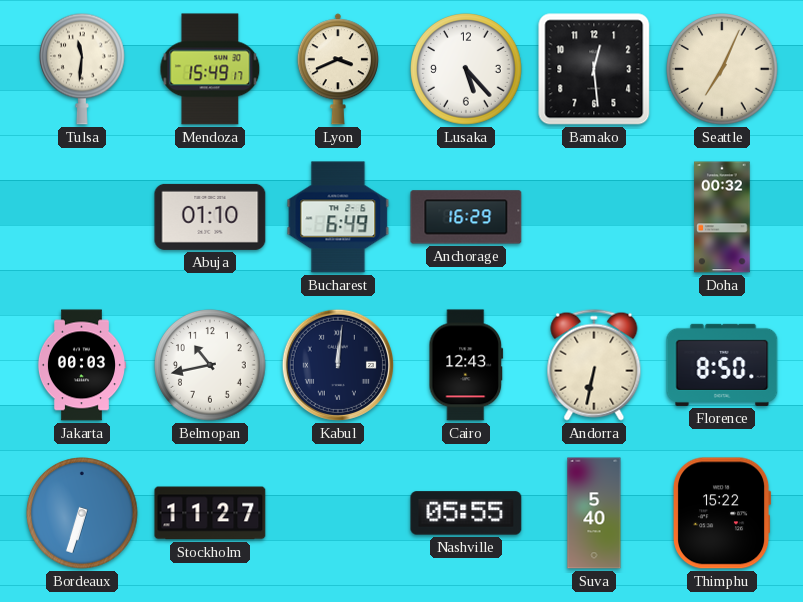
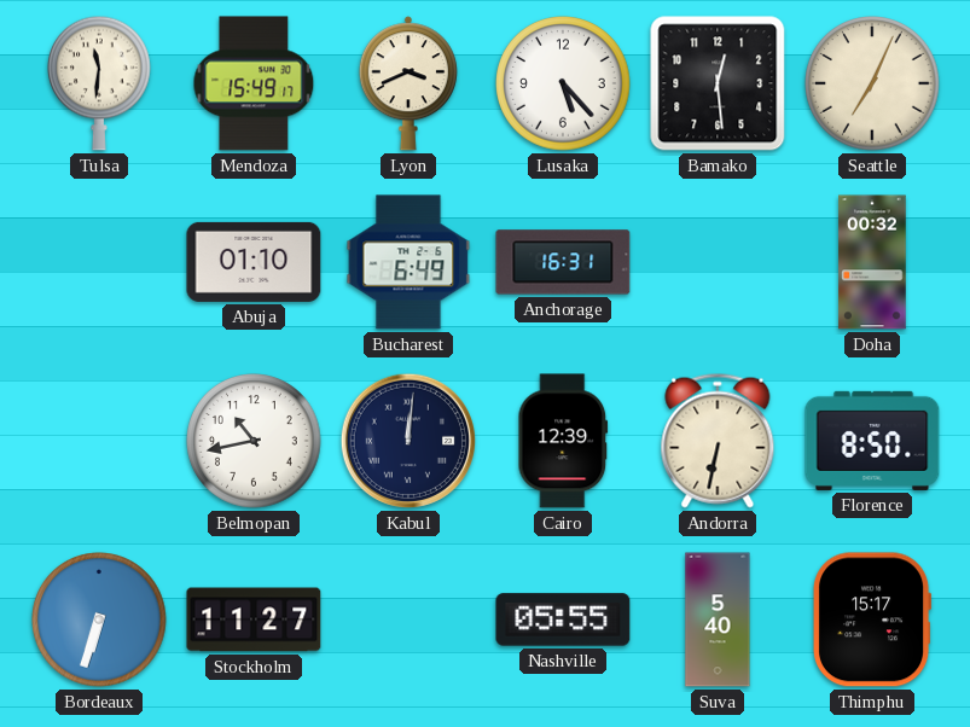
Anchorage: 16:29 -> 16:31
Jakarta: 00:03 -> none
Cairo: 12:43 -> 12:39
Thimphu: 15:22 -> 15:17
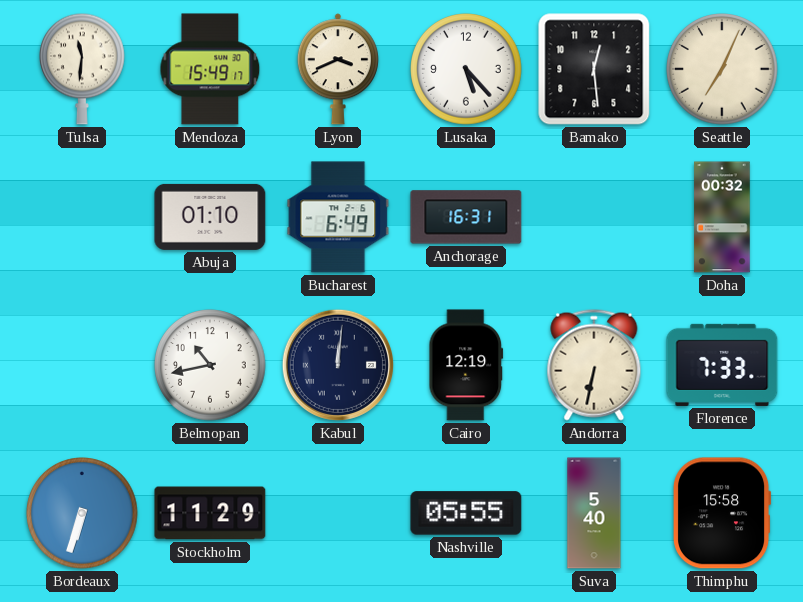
Cairo: 12:39 -> 12:19
Florence: 8:50 -> 7:33
Stockholm: 11:27 -> 11:29
Thimphu: 15:17 -> 15:58
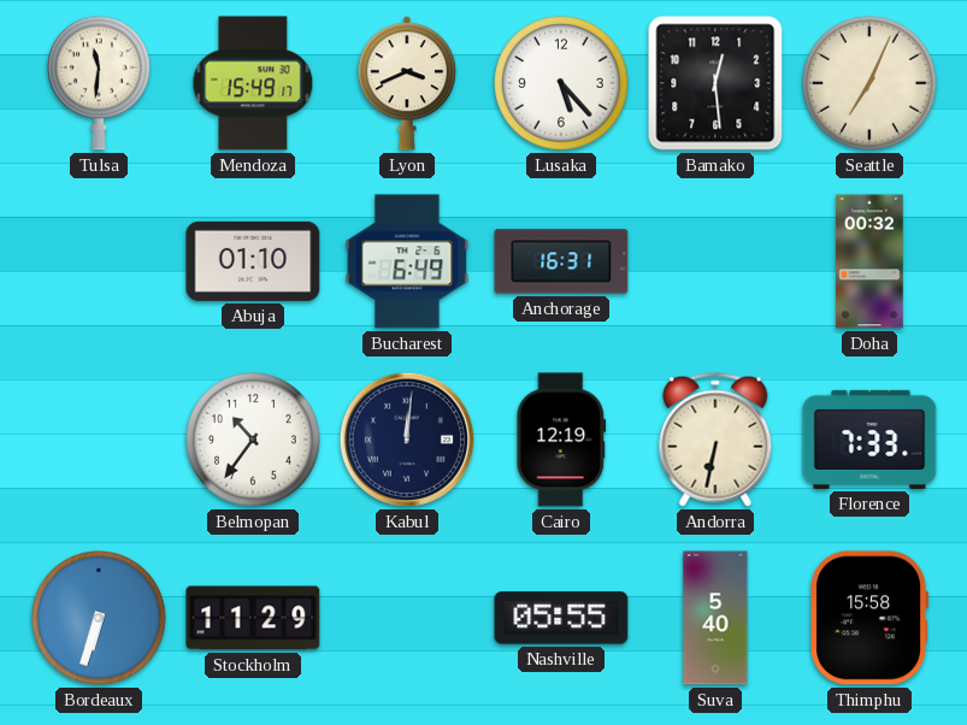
Belmopan: 10:43 -> 10:36
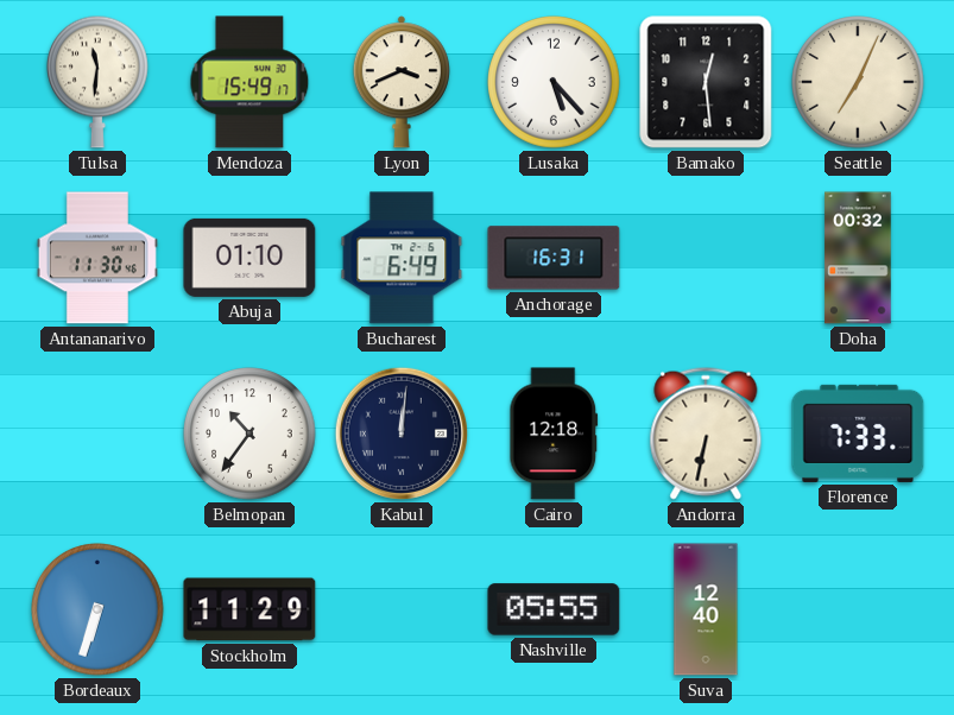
Antananarivo: none -> 11:30
Cairo: 12:19 -> 12:18
Suva: 5:40 -> 12:40
Thimphu: 15:58 -> none
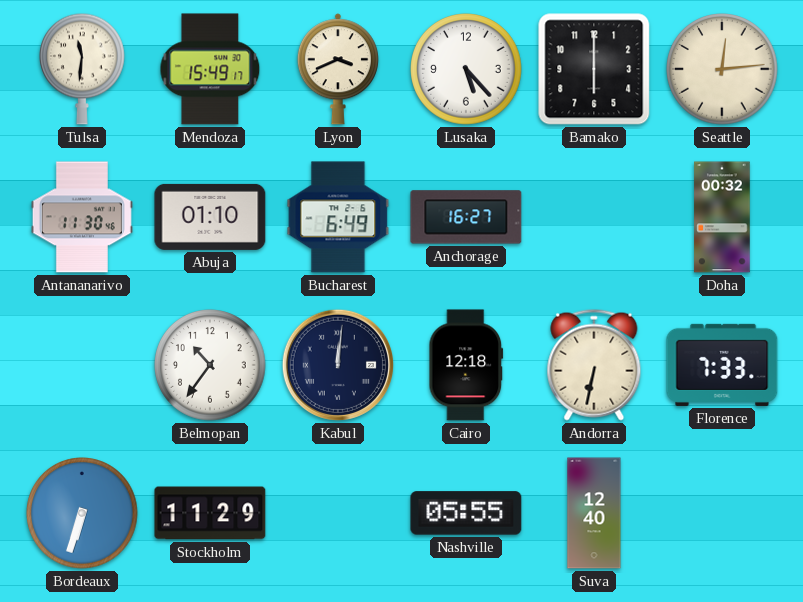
Bamako: 12:29 -> 6:00
Seattle: 7:04 -> 12:14
Anchorage: 16:31 -> 16:27
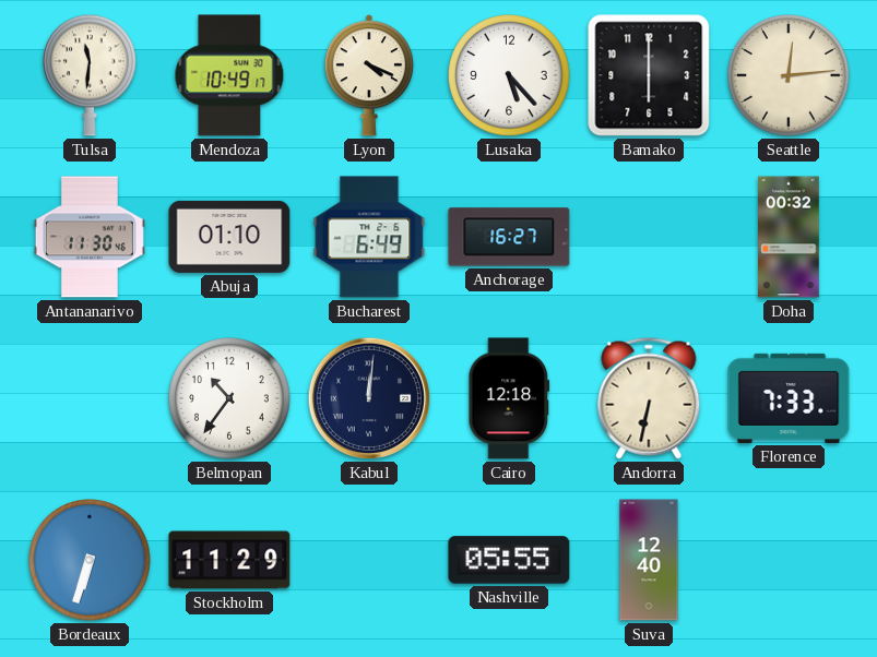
Mendoza: 15:49 -> 10:49
Lyon: 3:41 -> 4:19
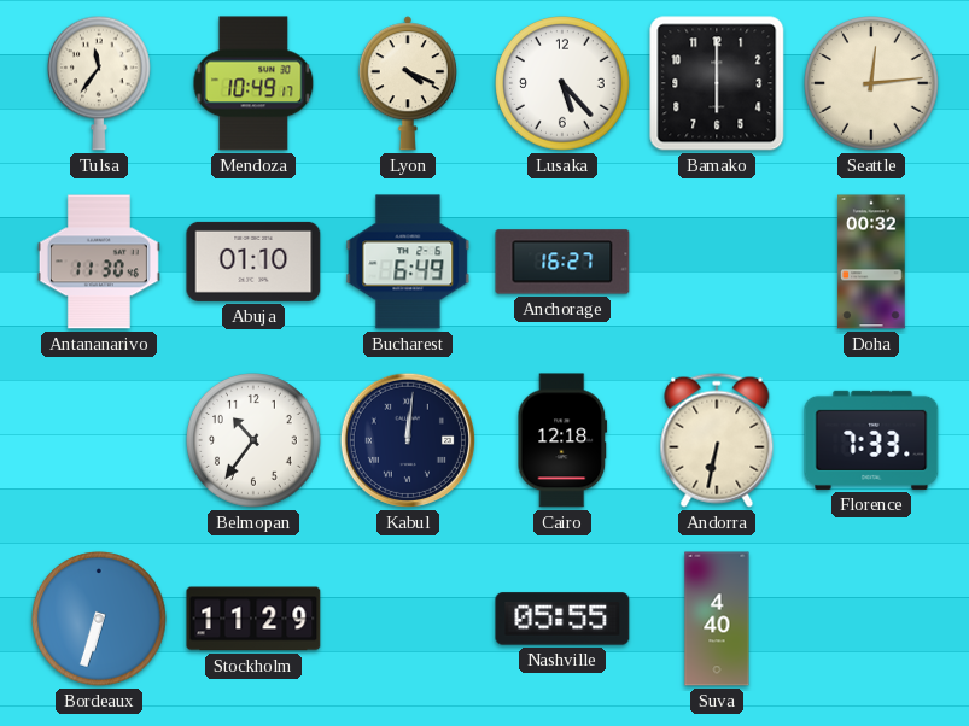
Tulsa: 11:31 -> 11:36
Suva: 12:40 -> 4:40
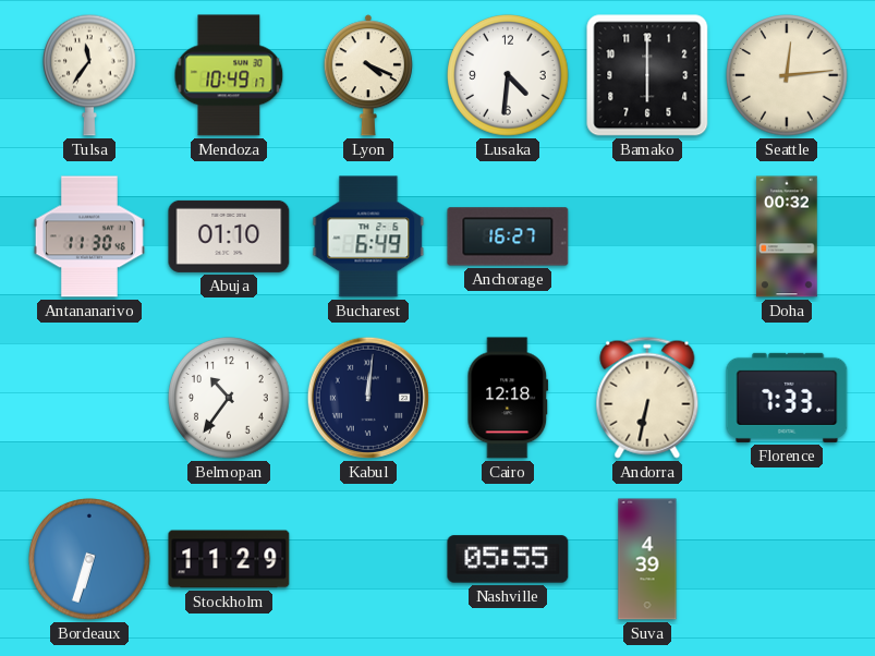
Lusaka: 5:23 -> 4:31
Suva: 4:40 -> 4:39
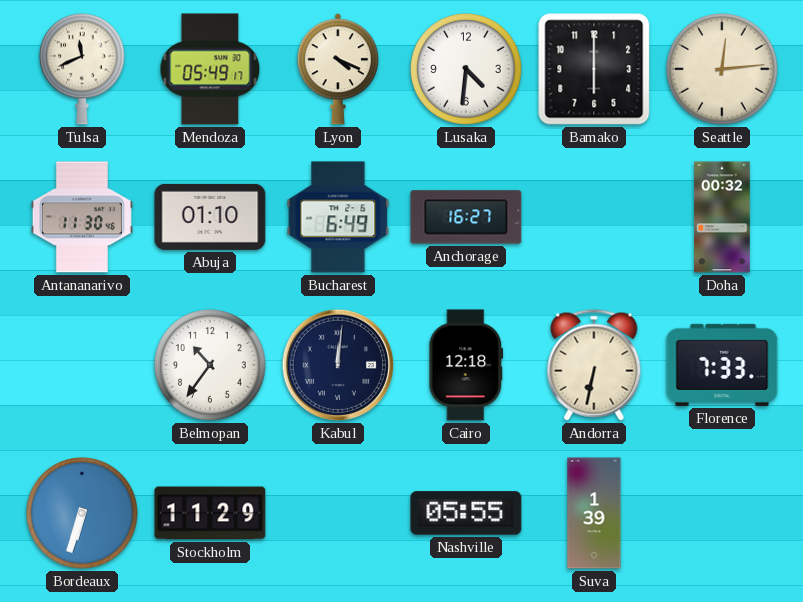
Tulsa: 11:36 -> 11:41
Mendoza: 10:49 -> 05:49
Suva: 4:39 -> 1:39
